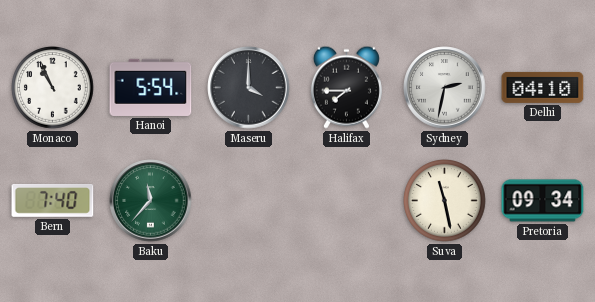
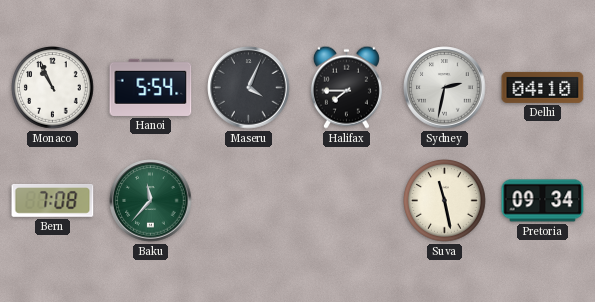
Maseru: 4:00 -> 4:04
Bern: 7:40 -> 7:08
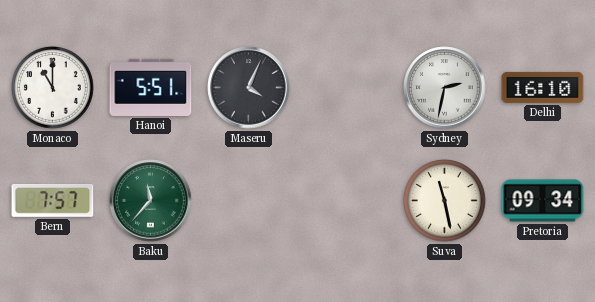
Monaco: 10:56 -> 11:00
Hanoi: 5:54 -> 5:51
Halifax: 7:45 -> none
Delhi: 04:10 -> 16:10
Bern: 7:08 -> 7:57
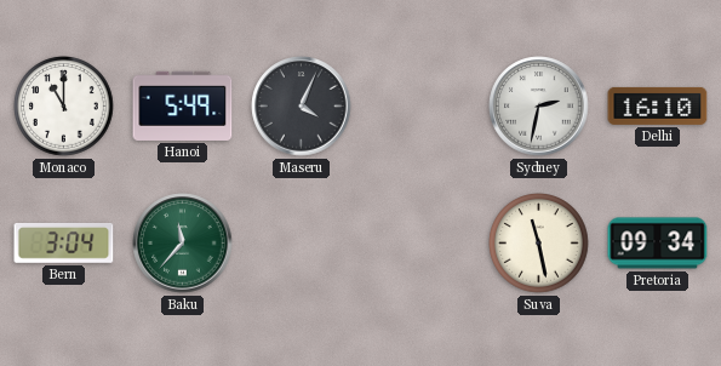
Hanoi: 5:51 -> 5:49
Bern: 7:57 -> 3:04
